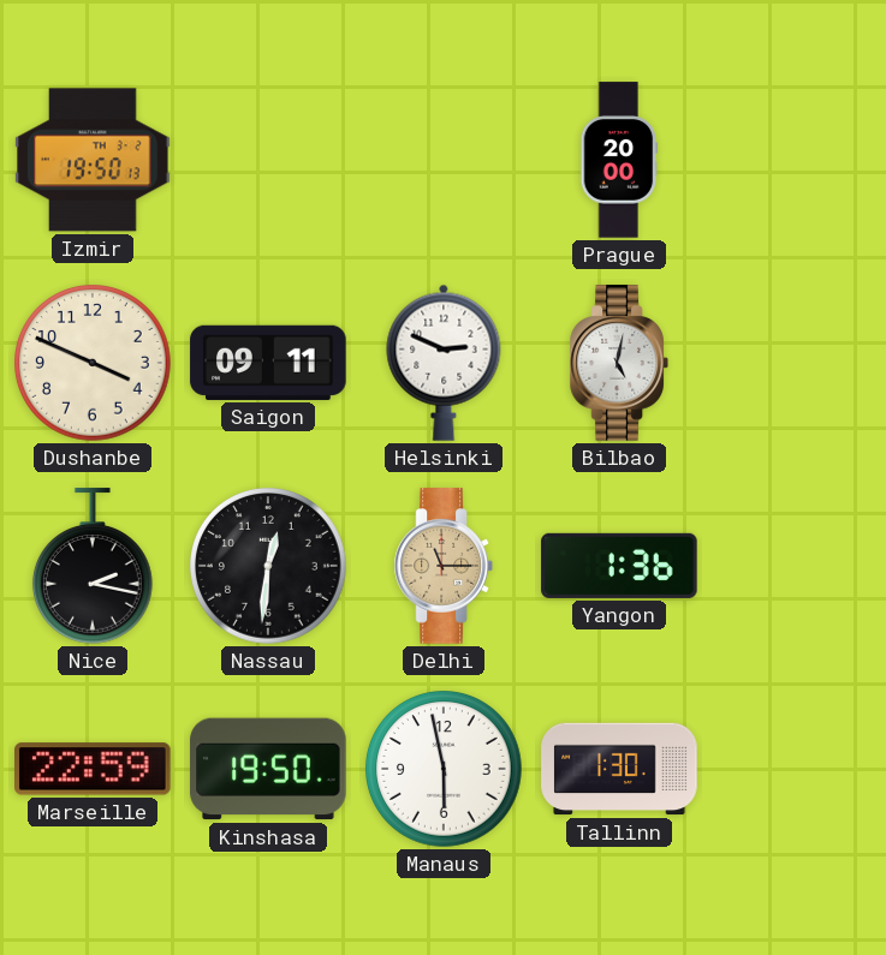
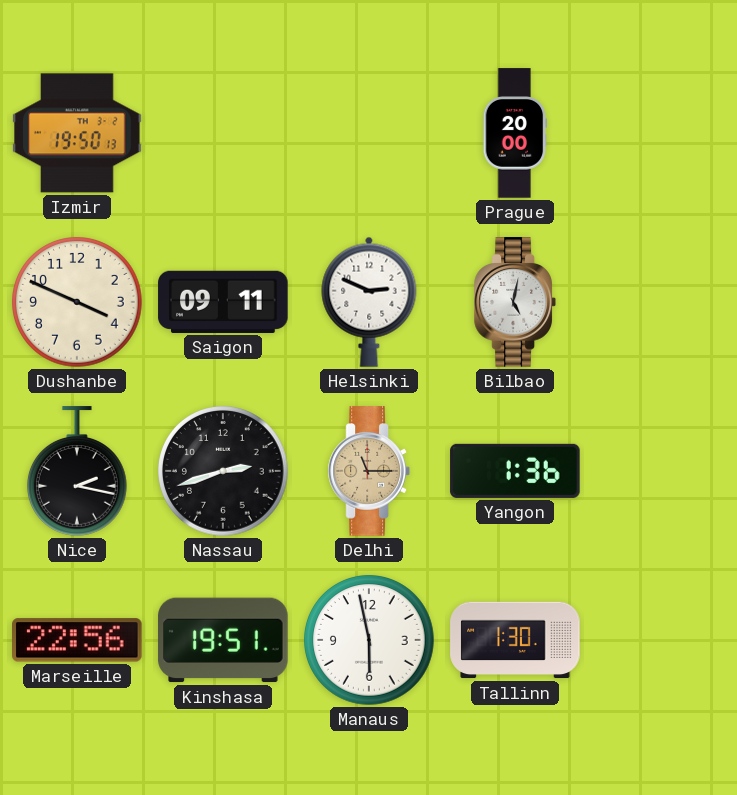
Nassau: 12:31 -> 2:42
Marseille: 22:59 -> 22:56
Kinshasa: 19:50 -> 19:51
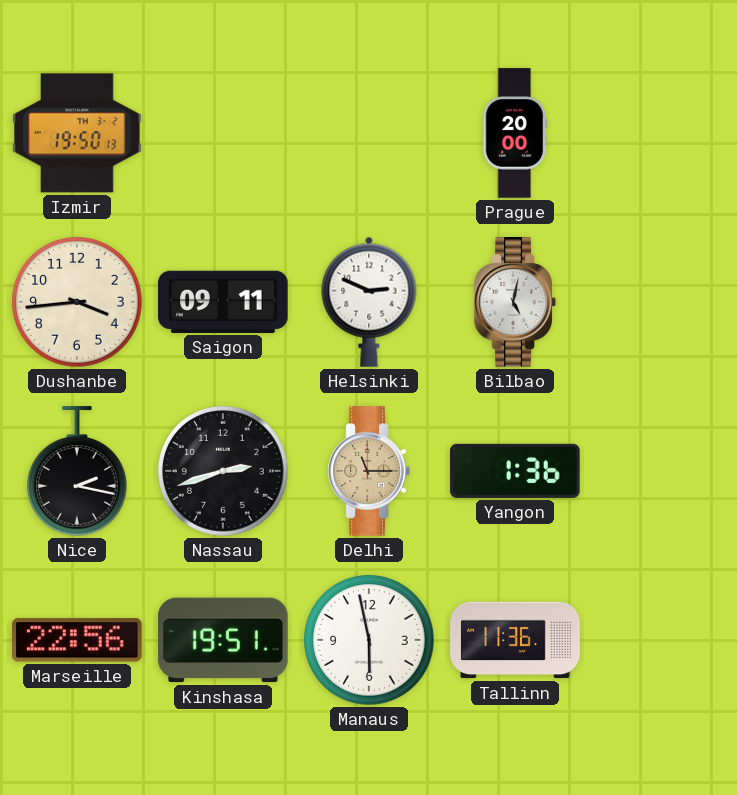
Dushanbe: 3:49 -> 3:44
Tallinn: 1:30 -> 11:36
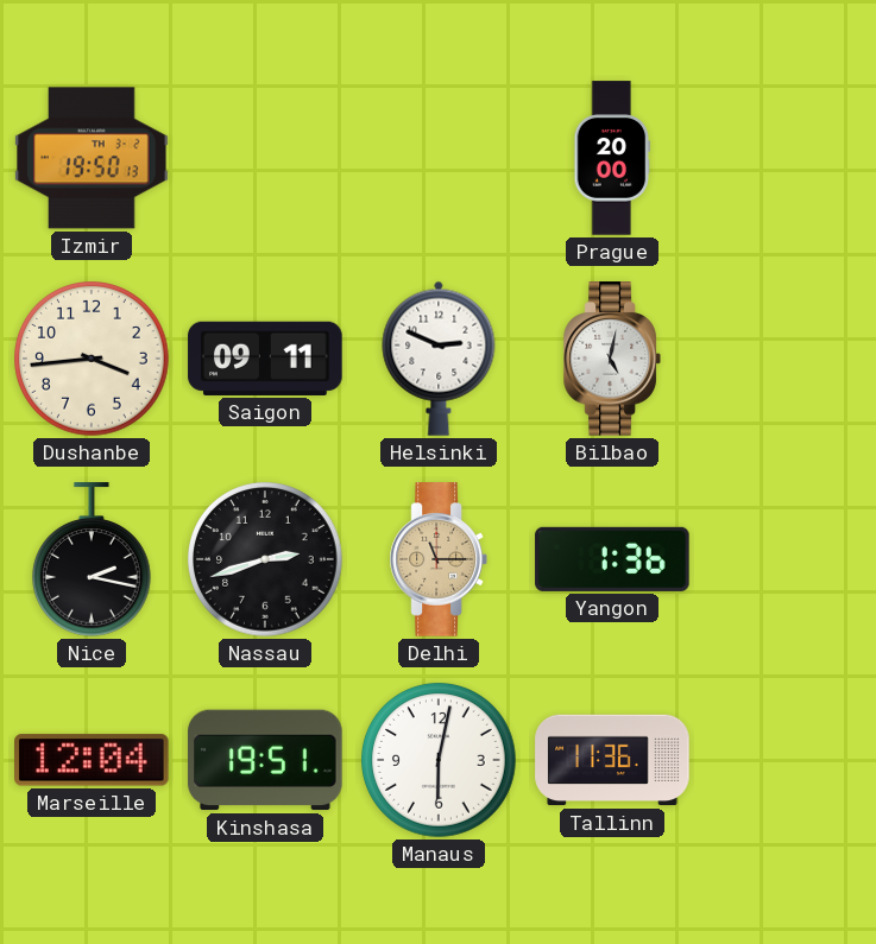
Marseille: 22:56 -> 12:04
Manaus: 5:58 -> 6:02
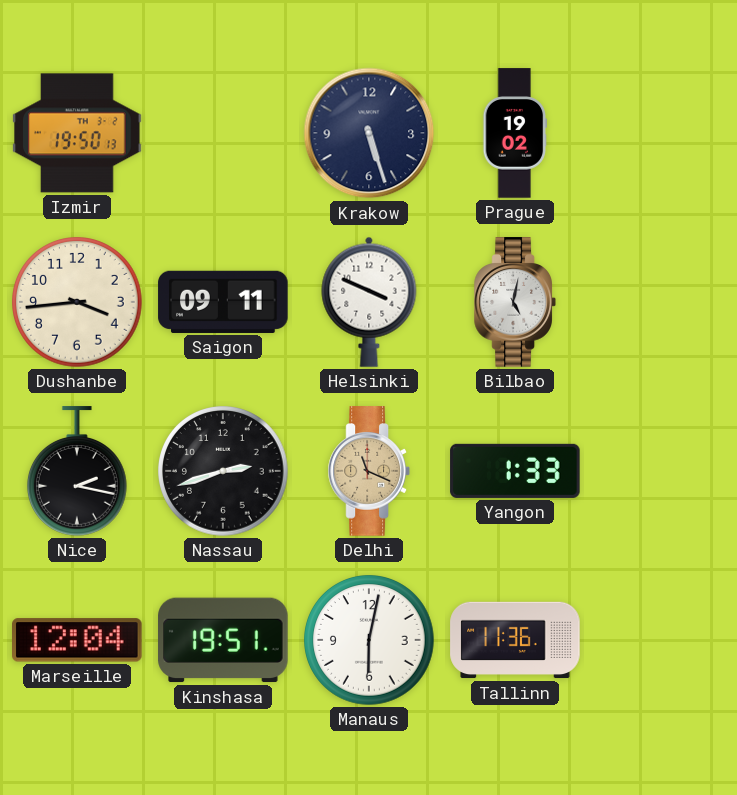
Krakow: none -> 5:27
Prague: 20:00 -> 19:02
Helsinki: 2:49 -> 3:49
Delhi: 11:15 -> 11:19
Yangon: 1:36 -> 1:33
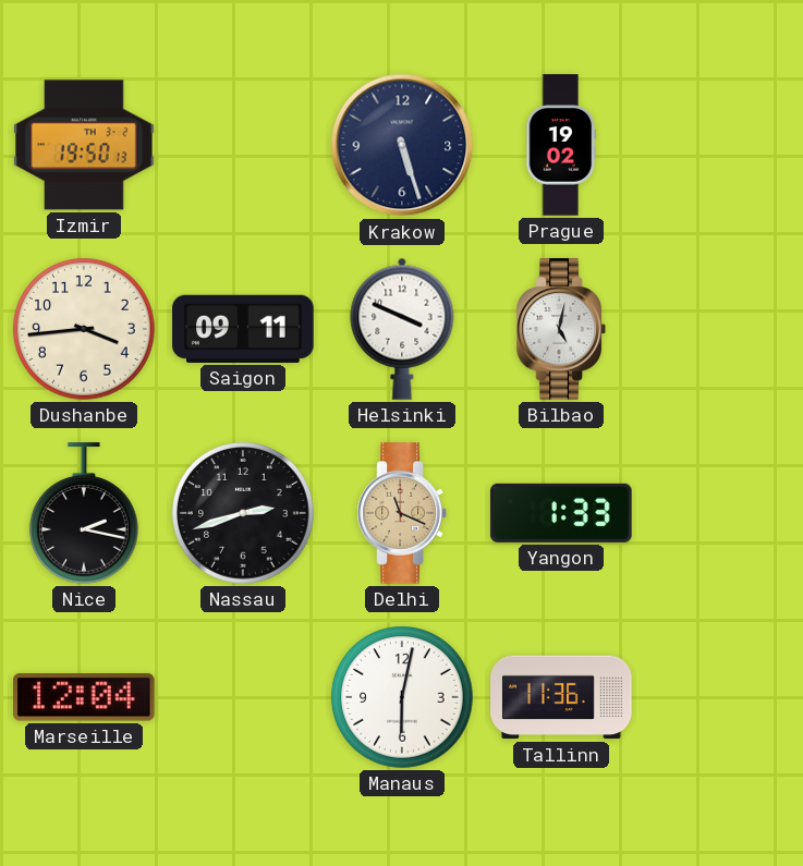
Kinshasa: 19:51 -> none
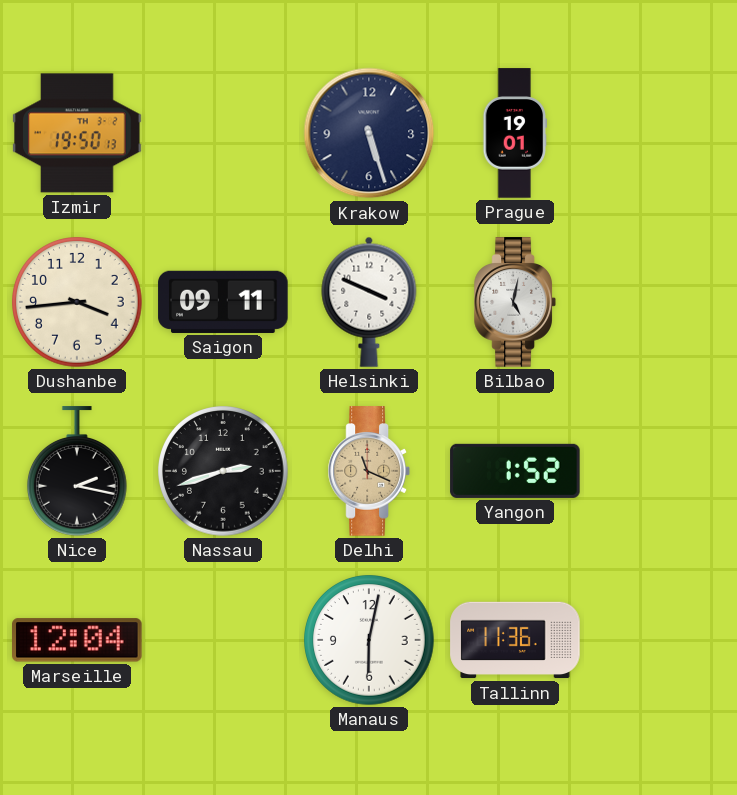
Prague: 19:02 -> 19:01
Yangon: 1:33 -> 1:52
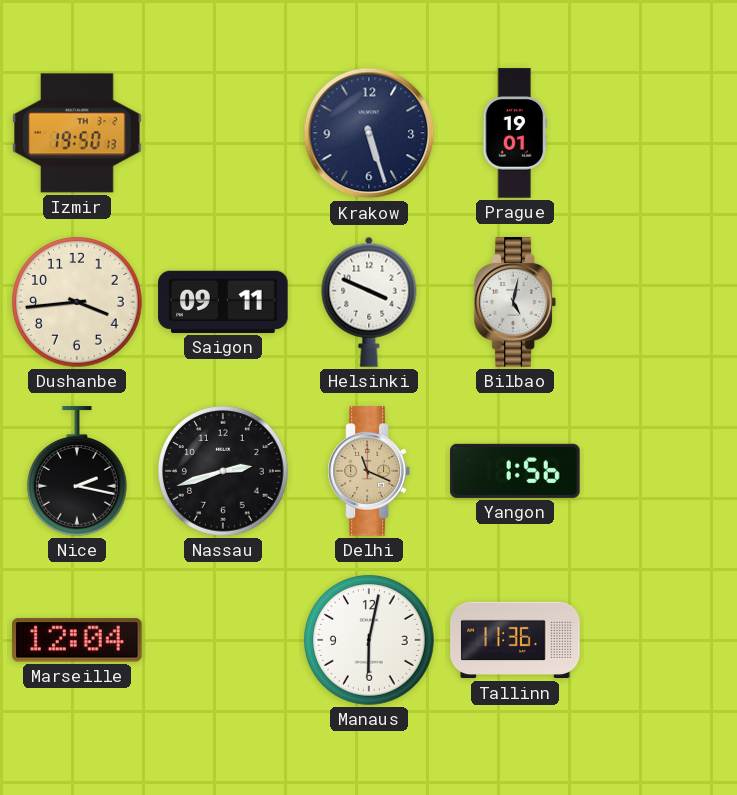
Yangon: 1:52 -> 1:56
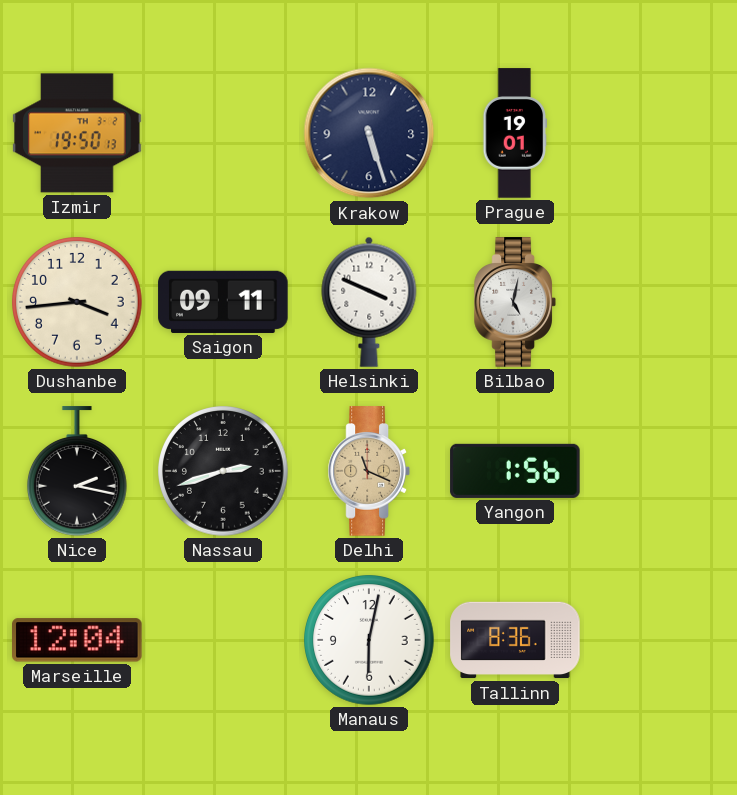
Tallinn: 11:36 -> 8:36
